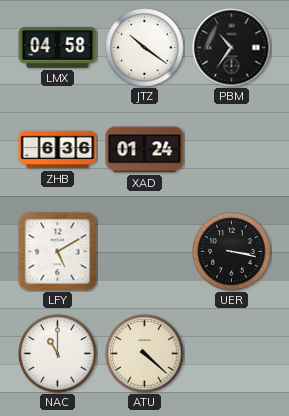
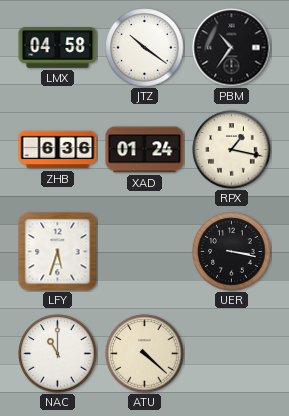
RPX: none -> 1:17
LFY: 5:10 -> 5:33
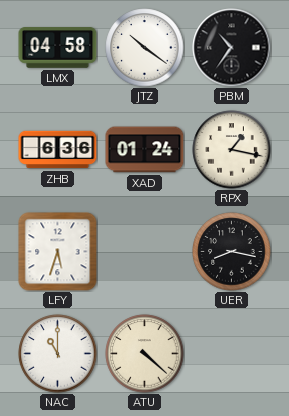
UER: 3:17 -> 8:17
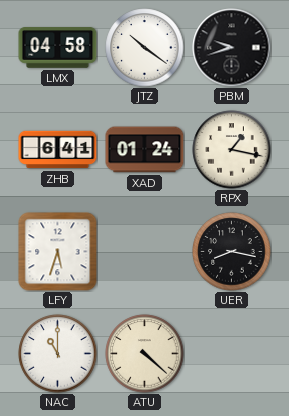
PBM: 10:36 -> 9:42
ZHB: 6:36 -> 6:41
